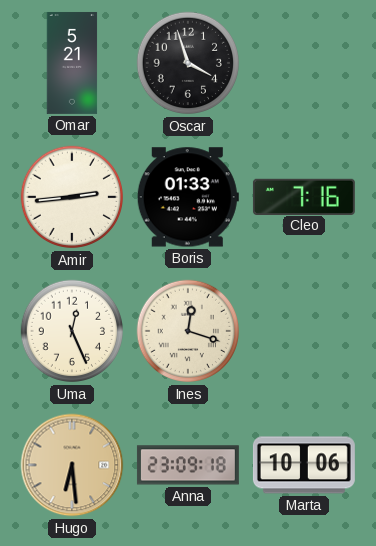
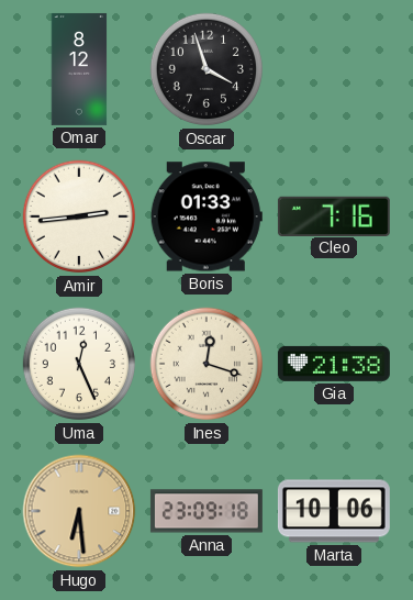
Omar: 5:21 -> 8:12
Gia: none -> 21:38
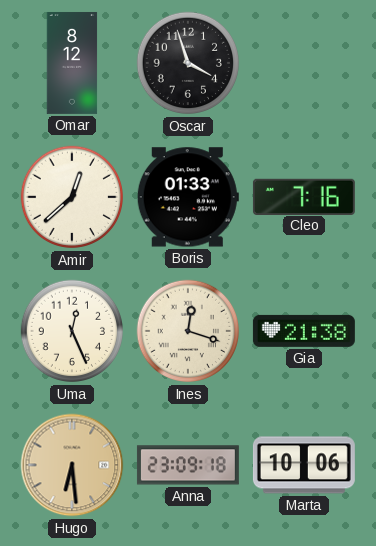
Amir: 2:44 -> 12:38
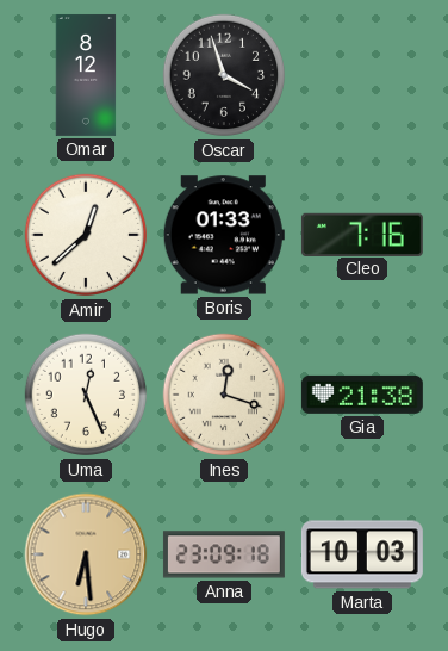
Marta: 10:06 -> 10:03
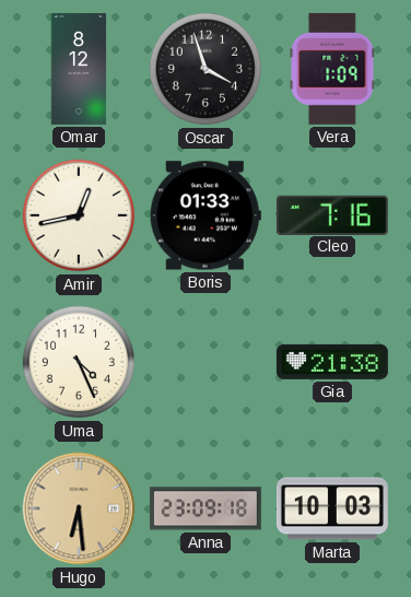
Vera: none -> 1:09
Amir: 12:38 -> 12:43
Uma: 12:26 -> 4:26
Ines: 12:18 -> none
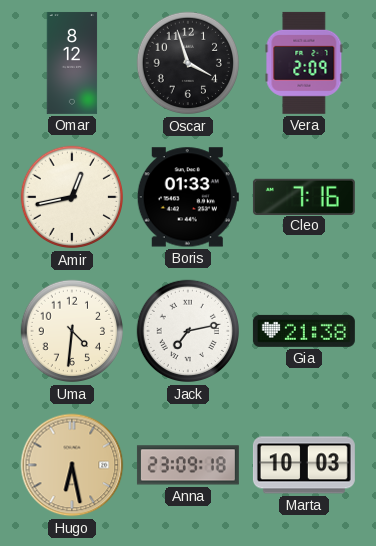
Vera: 1:09 -> 2:09
Uma: 4:26 -> 4:31
Jack: none -> 7:13
Hugo: 6:29 -> 6:28
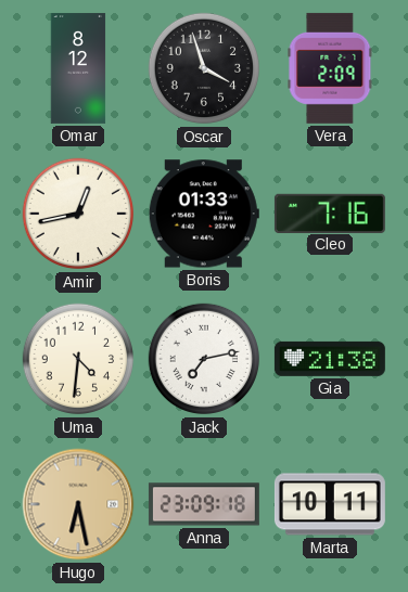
Marta: 10:03 -> 10:11
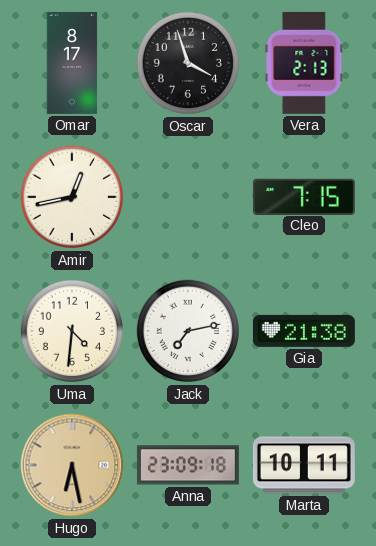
Omar: 8:12 -> 8:17
Vera: 2:09 -> 2:13
Boris: 01:33 -> none
Cleo: 7:16 -> 7:15
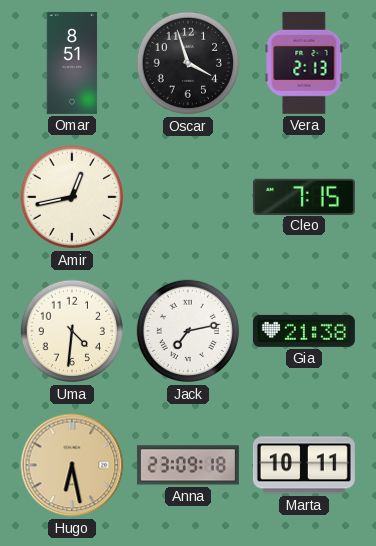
Omar: 8:17 -> 8:51
